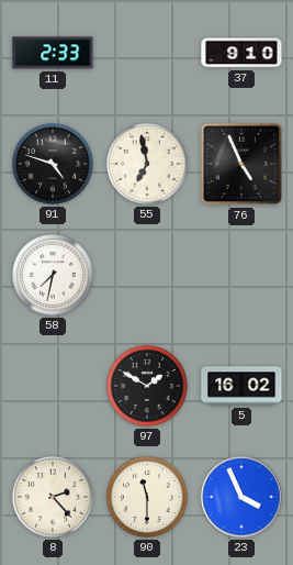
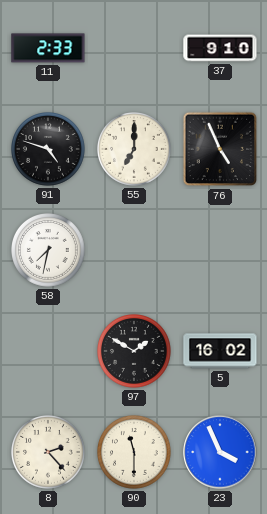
55: 6:58 -> 7:00
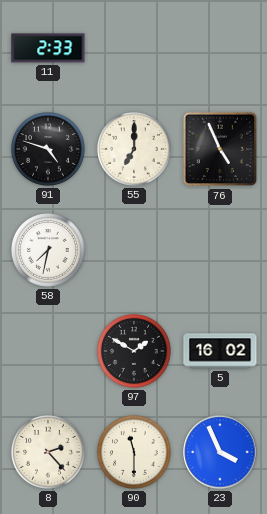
37: 9:10 -> none
